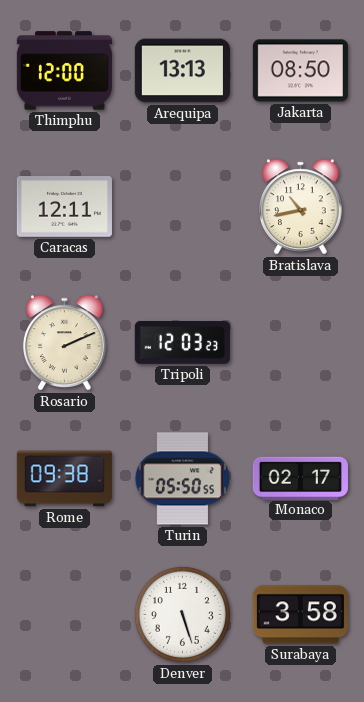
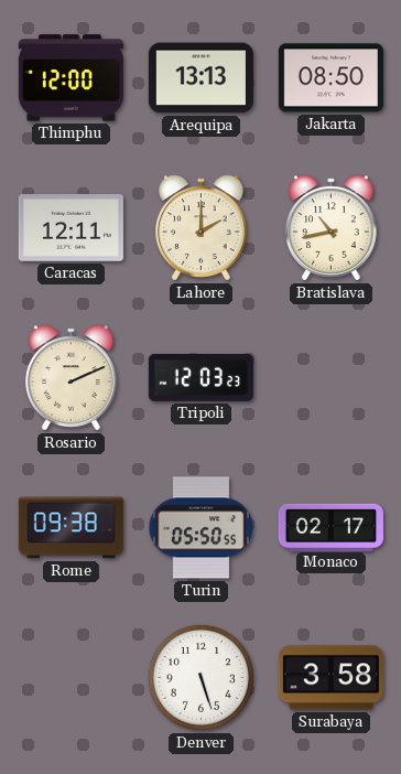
Lahore: none -> 2:00
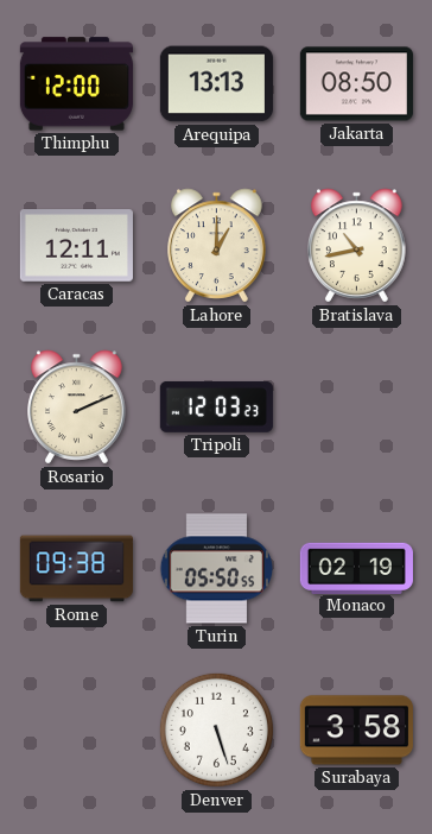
Lahore: 2:00 -> 1:00
Monaco: 02:17 -> 02:19
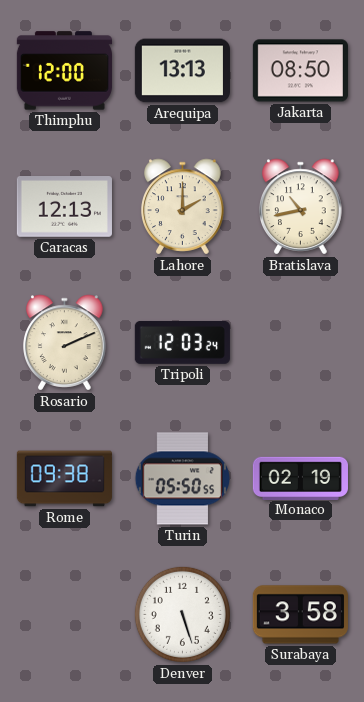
Caracas: 12:11 -> 12:13
Lahore: 1:00 -> 2:00
Tripoli: 12:03:23 -> 12:03:24
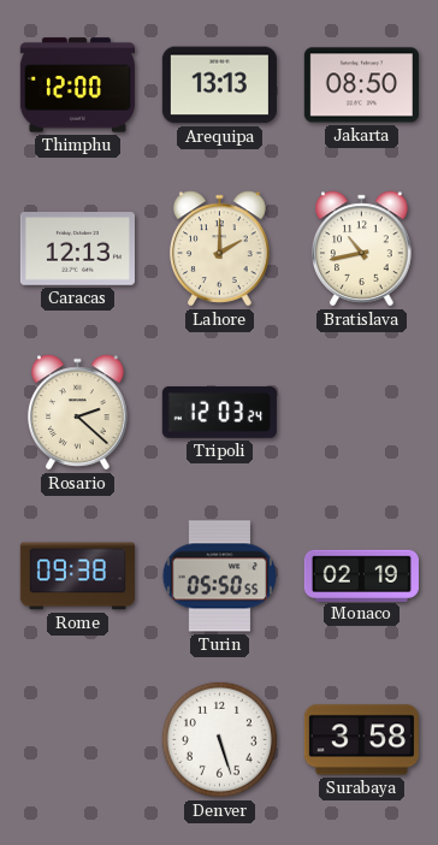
Rosario: 2:11 -> 2:22
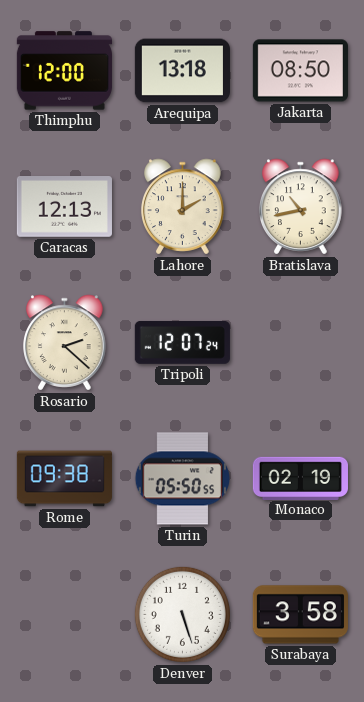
Arequipa: 13:13 -> 13:18
Tripoli: 12:03 -> 12:07
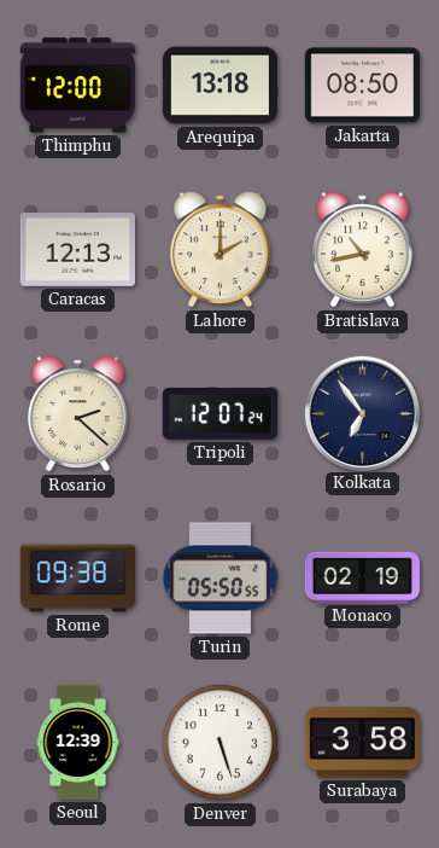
Kolkata: none -> 6:54
Seoul: none -> 12:39
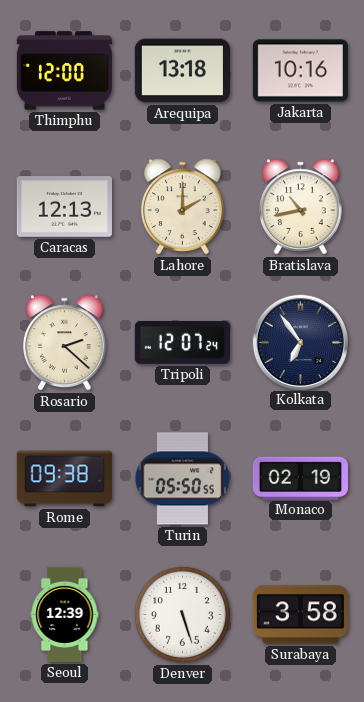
Jakarta: 08:50 -> 10:16
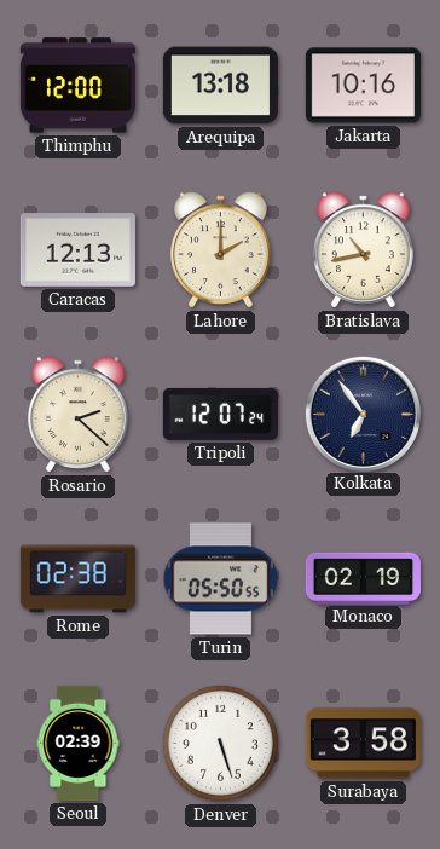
Rome: 09:38 -> 02:38
Seoul: 12:39 -> 02:39
